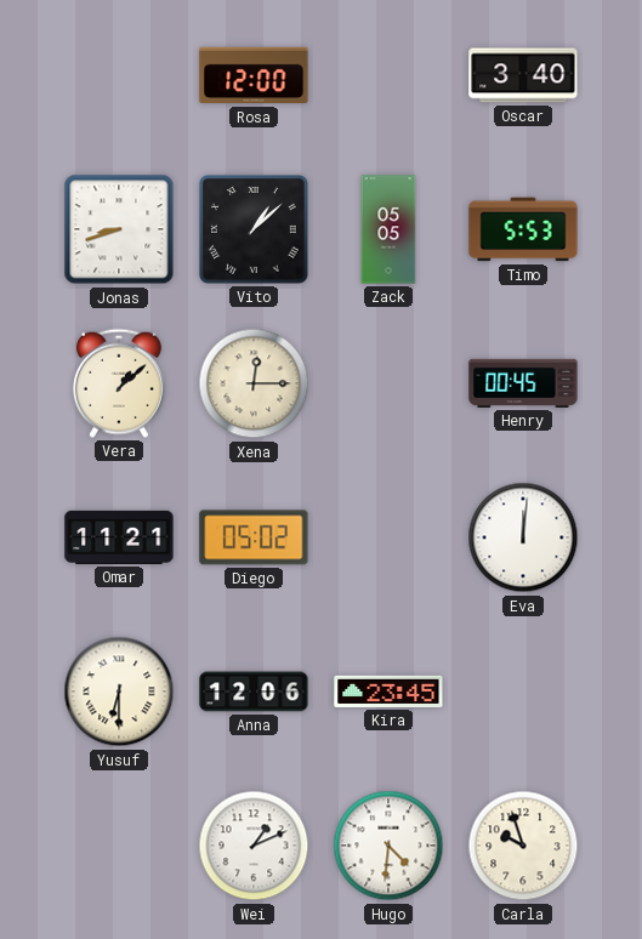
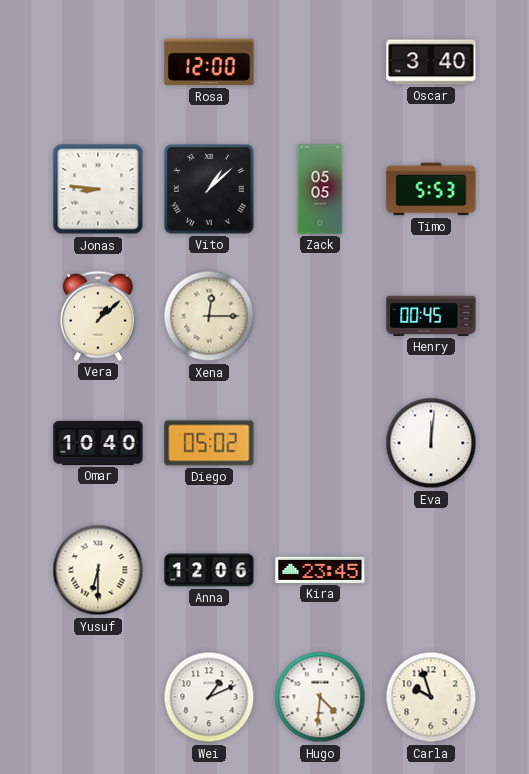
Jonas: 8:42 -> 8:46
Omar: 11:21 -> 10:40
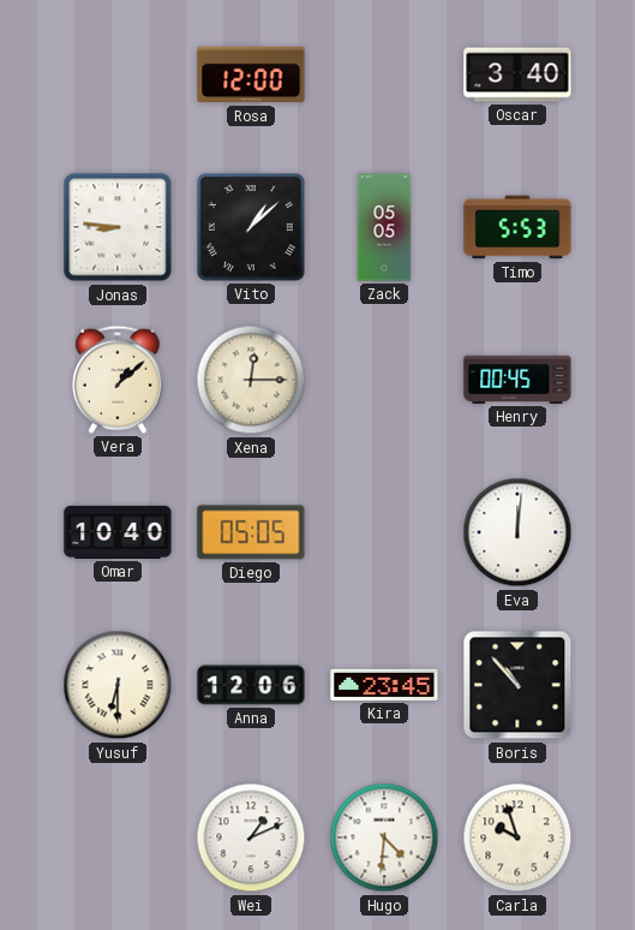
Diego: 05:02 -> 05:05
Boris: none -> 10:53
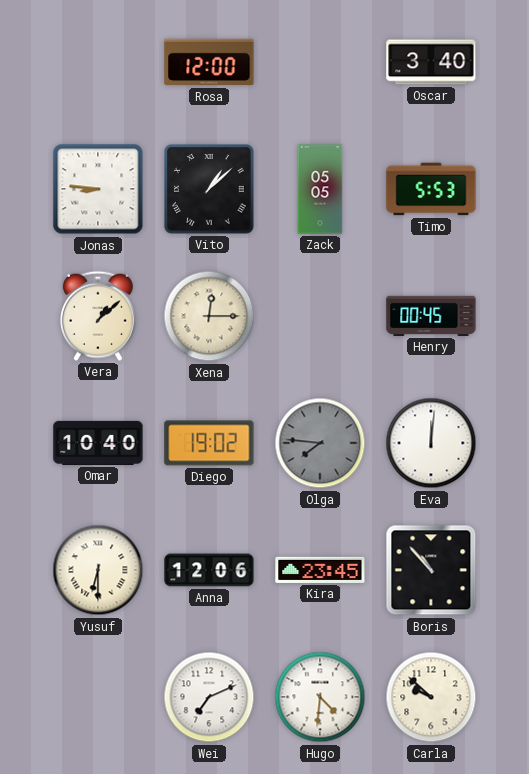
Diego: 05:05 -> 19:02
Olga: none -> 7:46
Wei: 1:11 -> 7:11
Carla: 9:57 -> 9:52
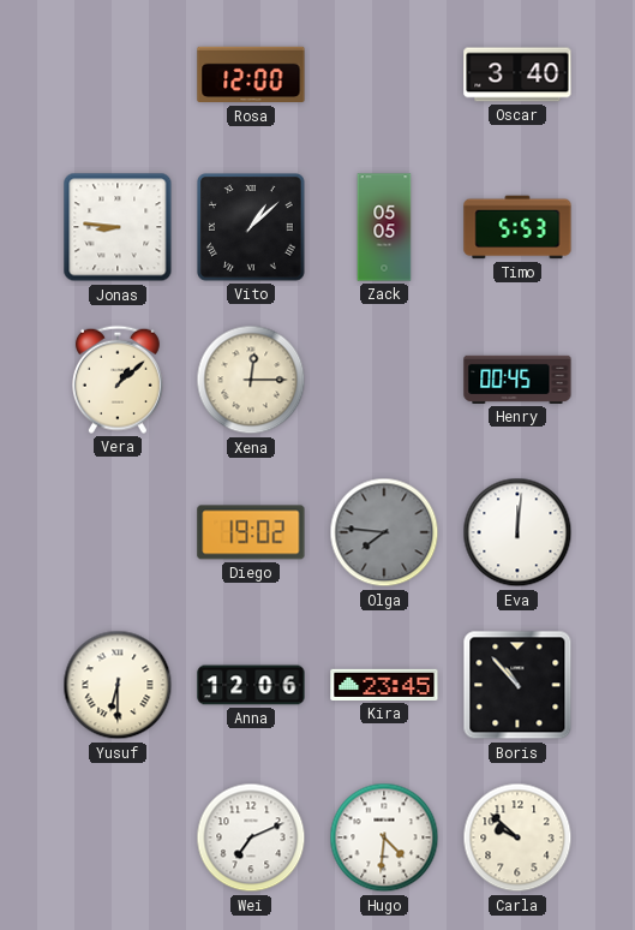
Omar: 10:40 -> none
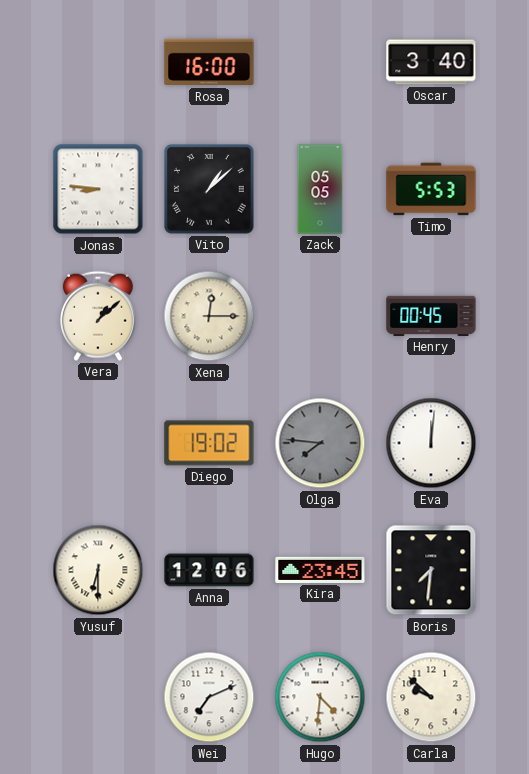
Rosa: 12:00 -> 16:00
Boris: 10:53 -> 7:31
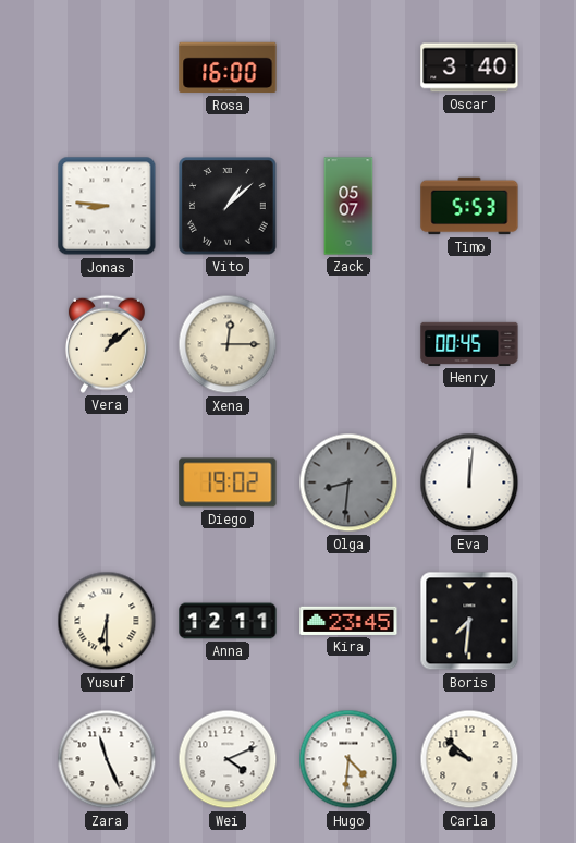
Zack: 05:05 -> 05:07
Olga: 7:46 -> 8:31
Anna: 12:06 -> 12:11
Zara: none -> 11:26
Wei: 7:11 -> 4:11
